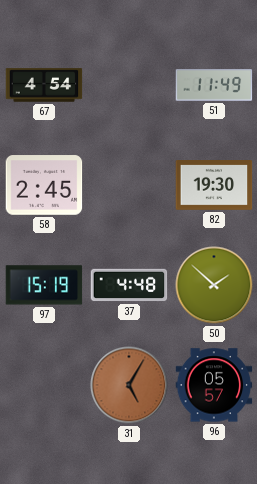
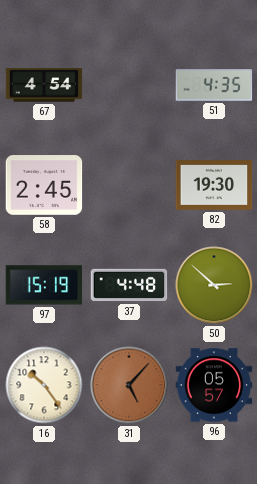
51: 11:49 -> 4:35
50: 1:52 -> 2:52
16: none -> 10:24
31: 5:05 -> 5:07
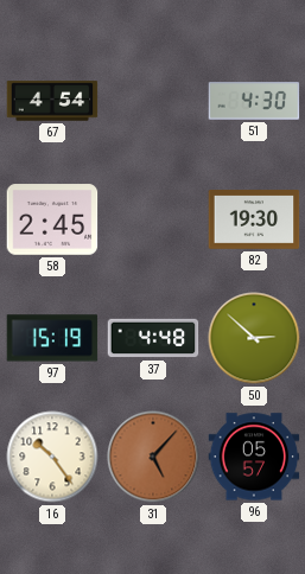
51: 4:35 -> 4:30
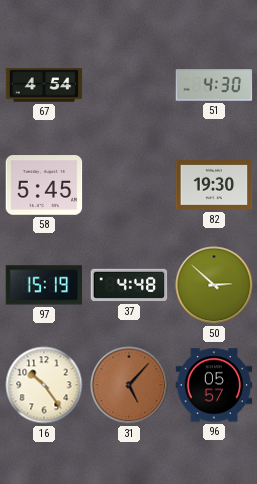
58: 2:45 -> 5:45
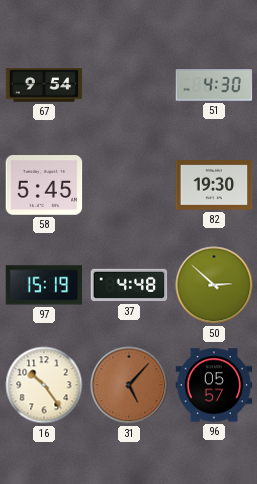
67: 4:54 -> 9:54
